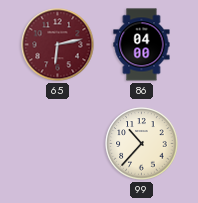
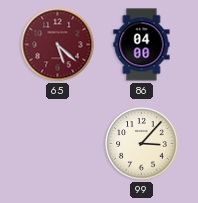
65: 6:13 -> 5:22
99: 10:37 -> 3:07
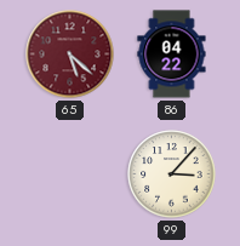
86: 04:00 -> 04:22
